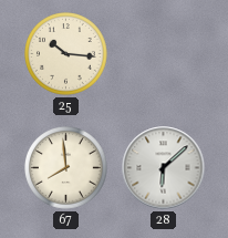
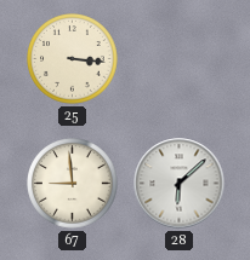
25: 10:16 -> 3:16
67: 7:59 -> 8:59
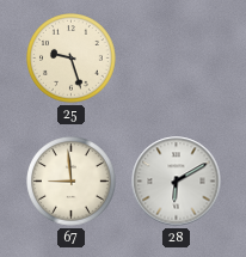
25: 3:16 -> 9:27
28: 6:08 -> 6:10
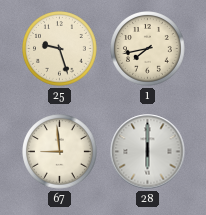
1: none -> 7:43
28: 6:10 -> 6:00
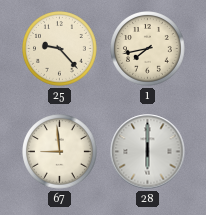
25: 9:27 -> 9:23
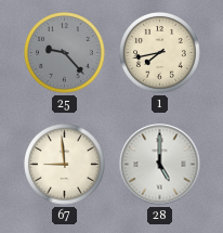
25 dial: cream -> grey
28: 6:00 -> 5:00
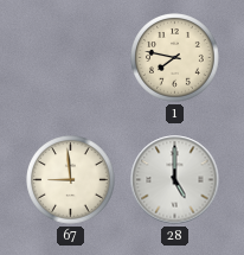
25: 9:23 -> none
1: 7:43 -> 7:47
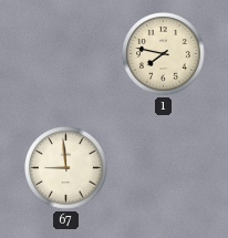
28: 5:00 -> none
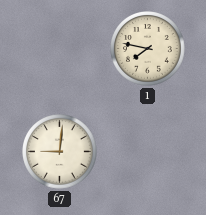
67: 8:59 -> 9:01
